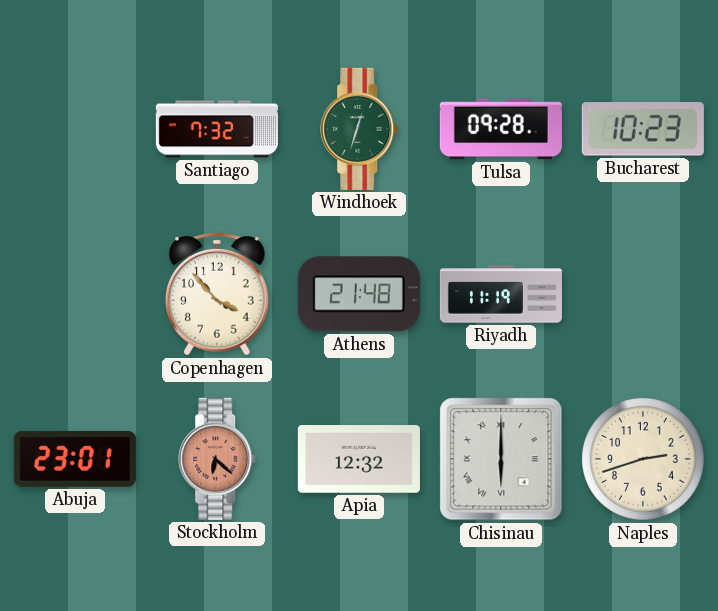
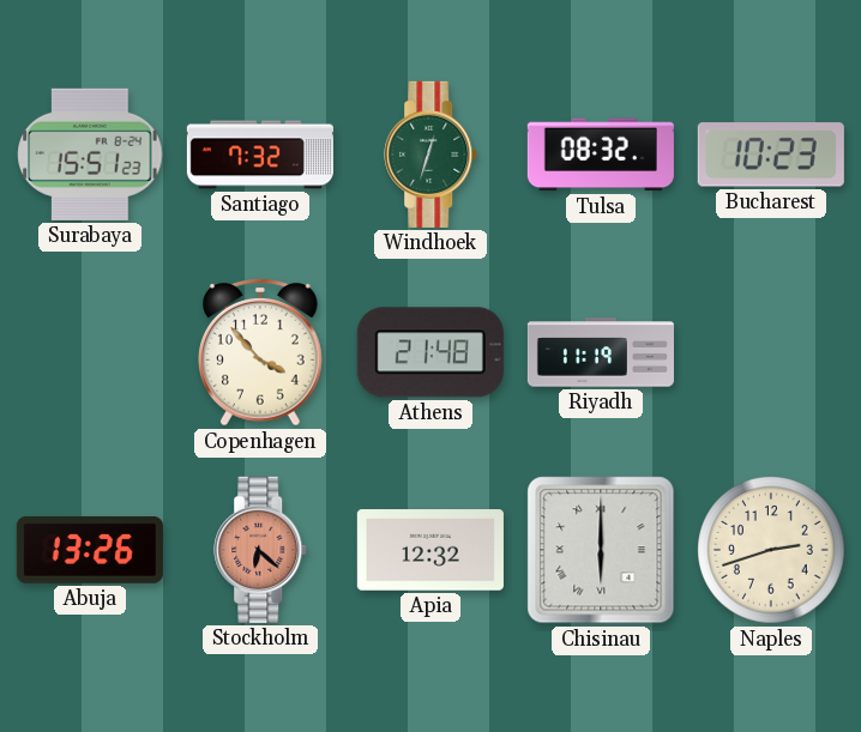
Surabaya: none -> 15:51
Tulsa: 09:28 -> 08:32
Abuja: 23:01 -> 13:26
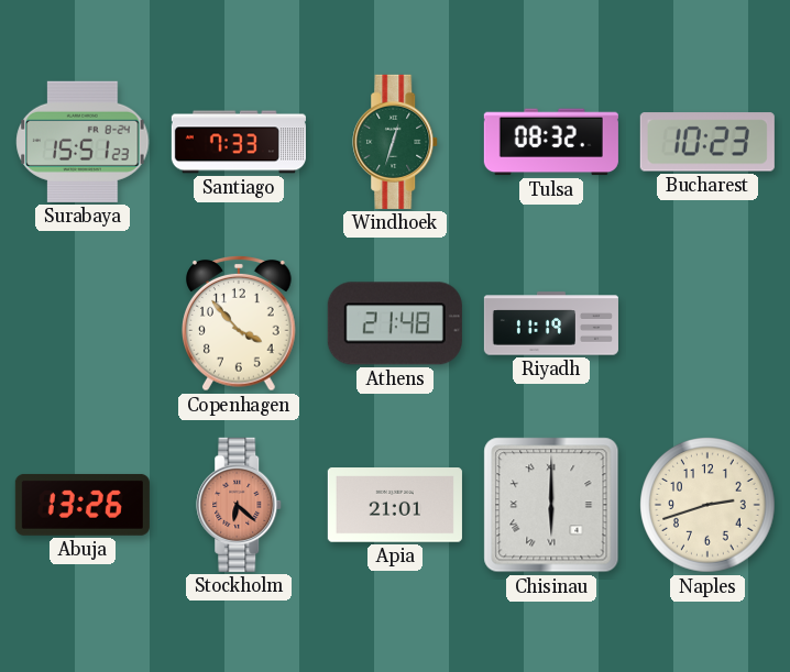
Santiago: 7:32 -> 7:33
Apia: 12:32 -> 21:01
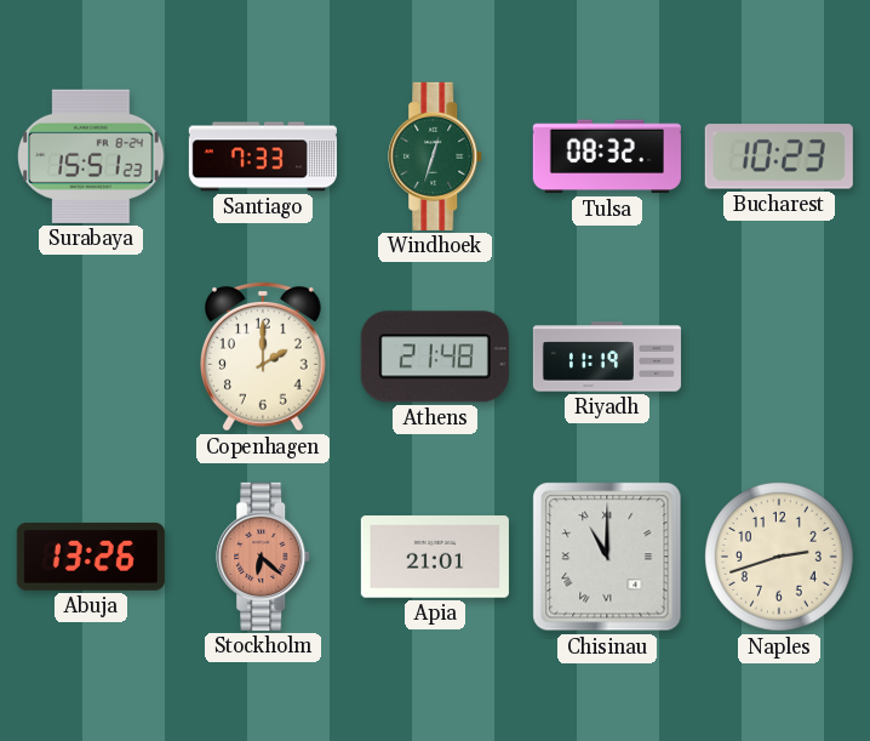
Copenhagen: 3:53 -> 2:00
Chisinau: 6:00 -> 11:00
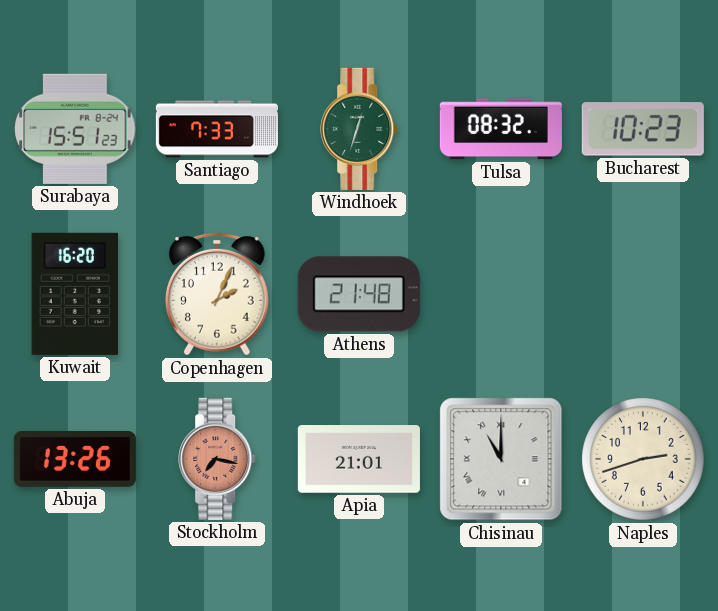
Kuwait: none -> 16:20
Copenhagen: 2:00 -> 2:04
Riyadh: 11:19 -> none
Stockholm: 6:22 -> 7:17
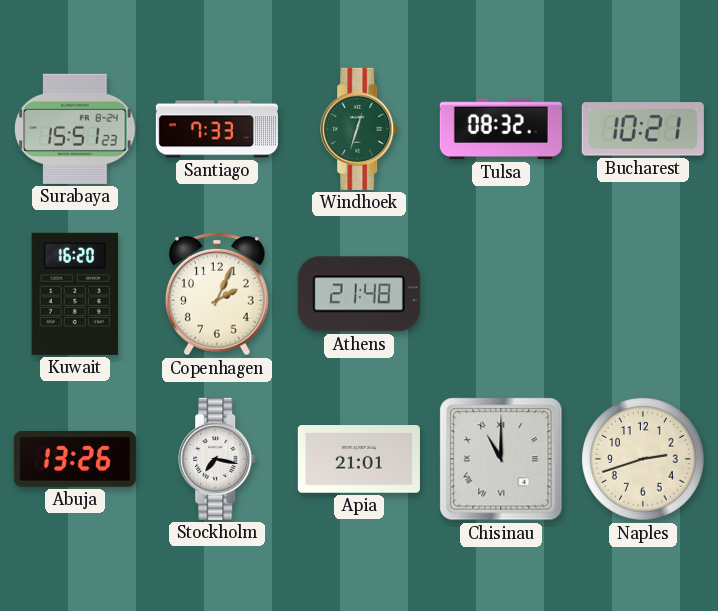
Bucharest: 10:23 -> 10:21
Stockholm dial: salmon -> white
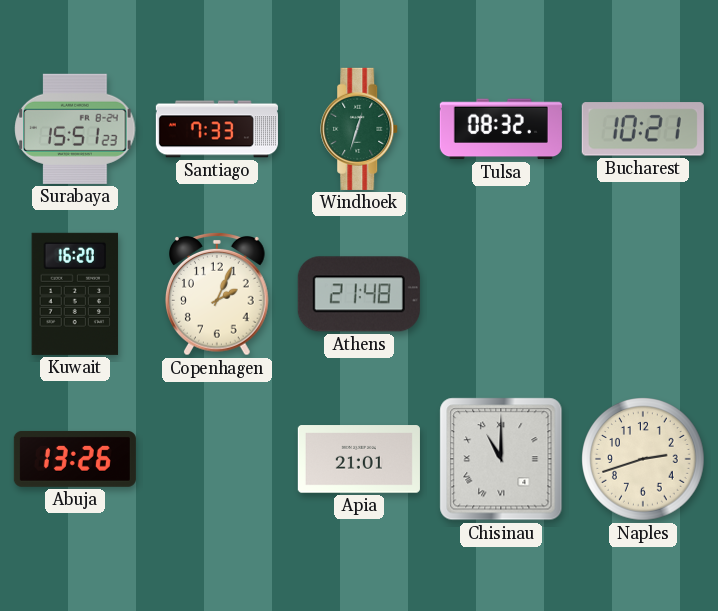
Stockholm: 7:17 -> none
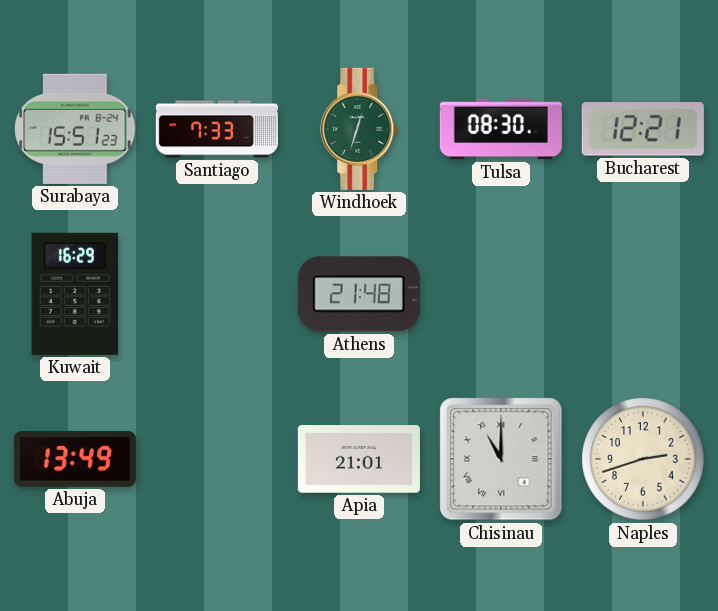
Tulsa: 08:32 -> 08:30
Bucharest: 10:21 -> 12:21
Kuwait: 16:20 -> 16:29
Copenhagen: 2:04 -> none
Abuja: 13:26 -> 13:49
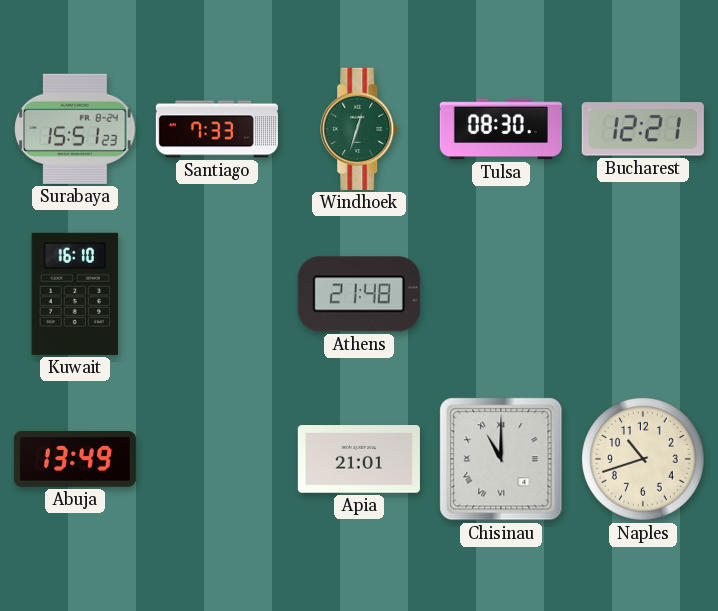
Kuwait: 16:29 -> 16:10
Naples: 2:42 -> 10:42
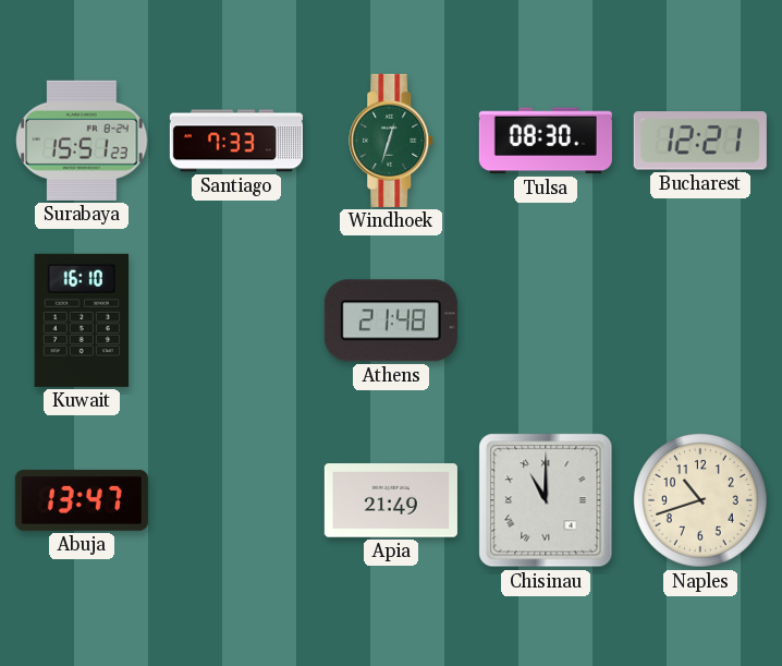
Abuja: 13:49 -> 13:47
Apia: 21:01 -> 21:49
